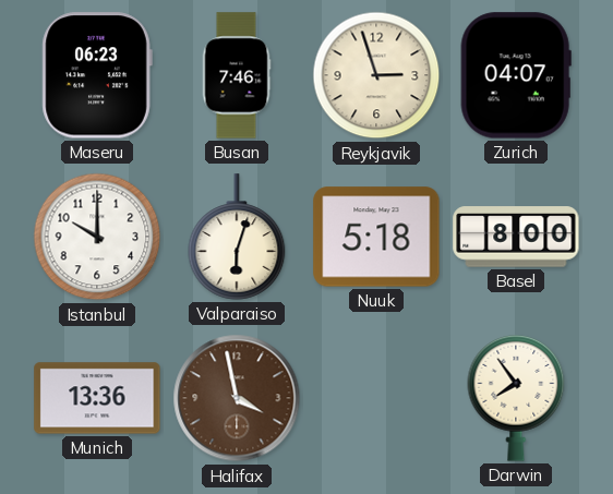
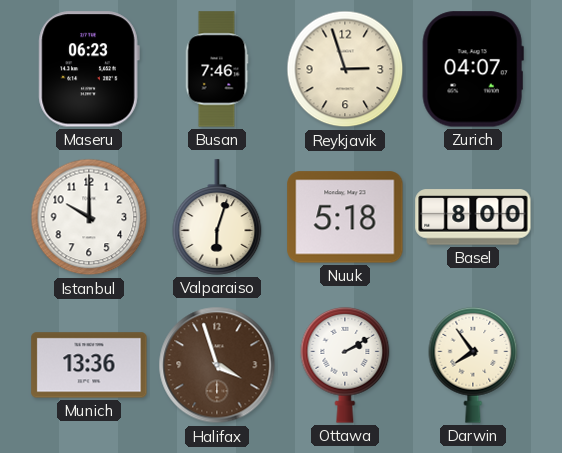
Halifax: 3:58 -> 3:57
Ottawa: none -> 2:10
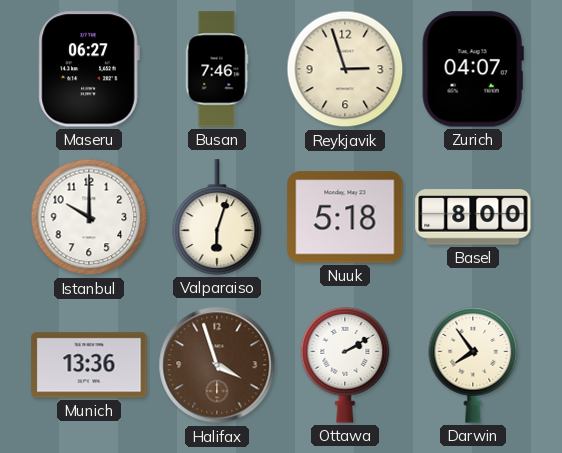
Maseru: 06:23 -> 06:27
